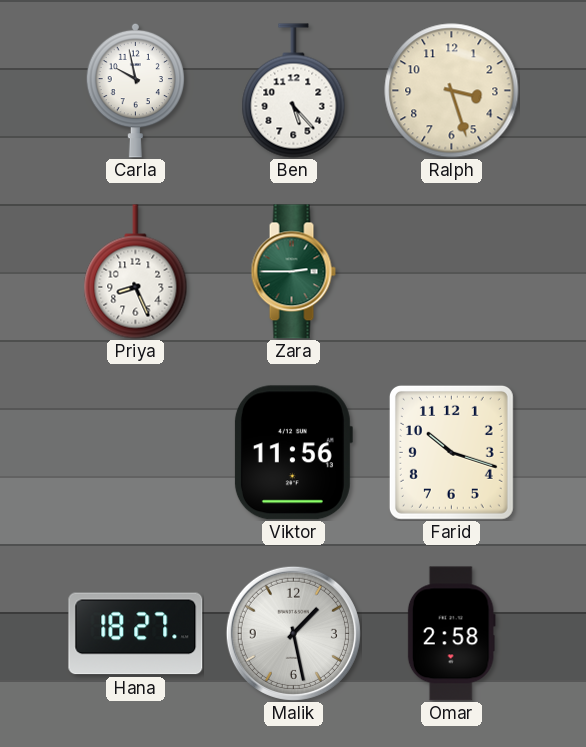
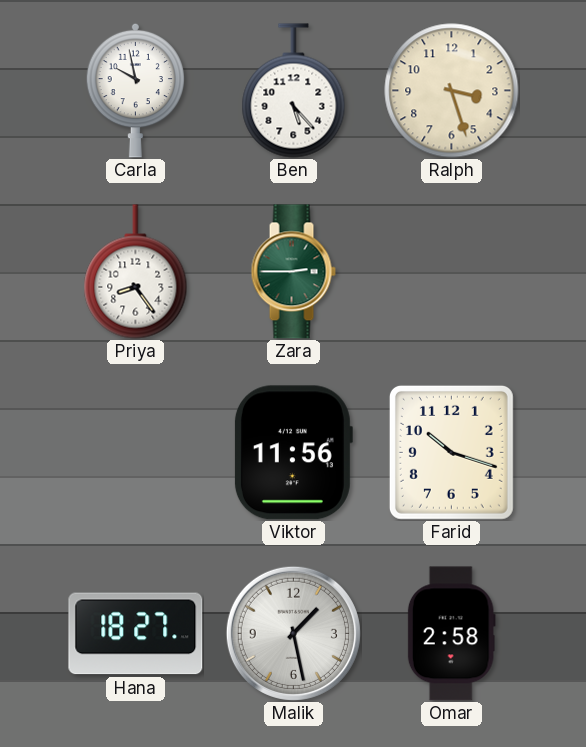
Priya: 8:26 -> 8:24
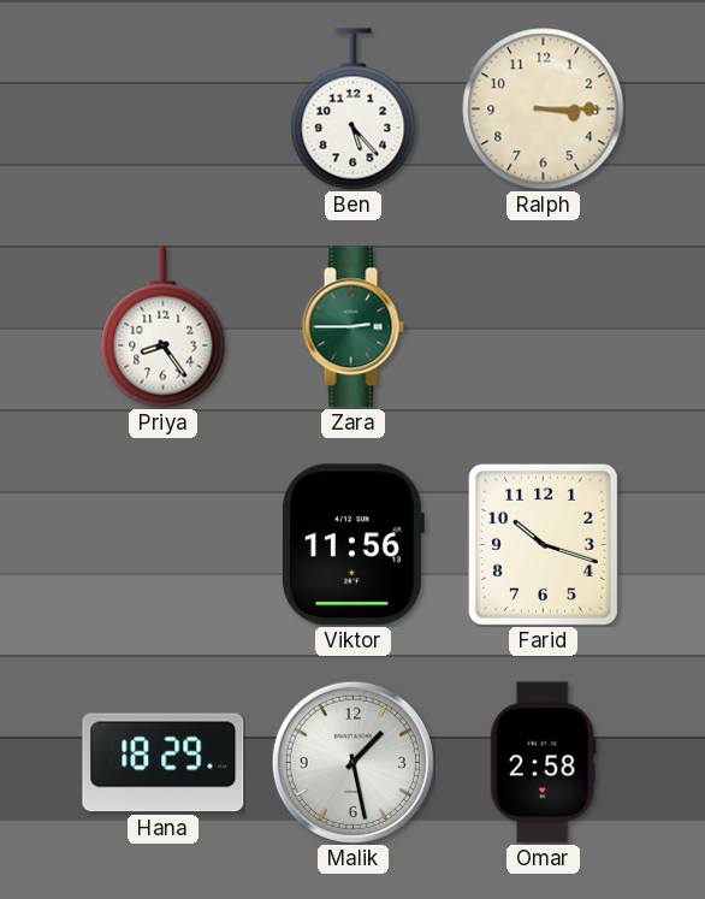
Carla: 9:58 -> none
Ralph: 3:27 -> 3:15
Hana: 18:27 -> 18:29
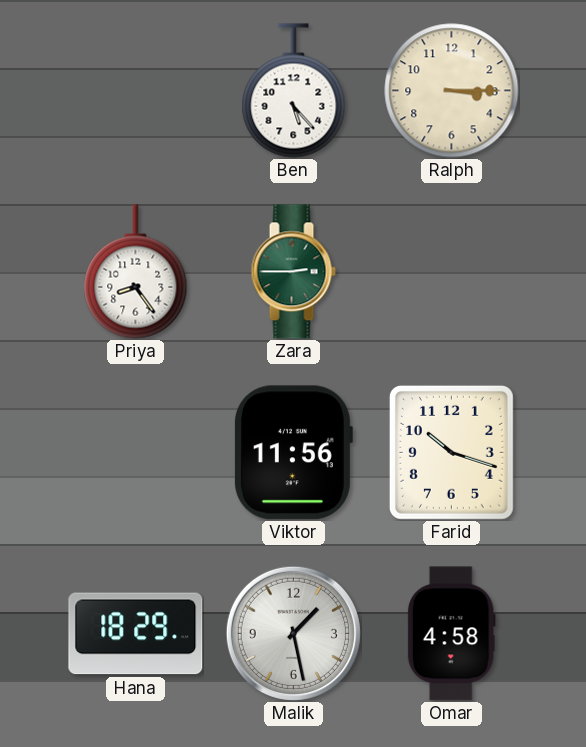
Omar: 2:58 -> 4:58
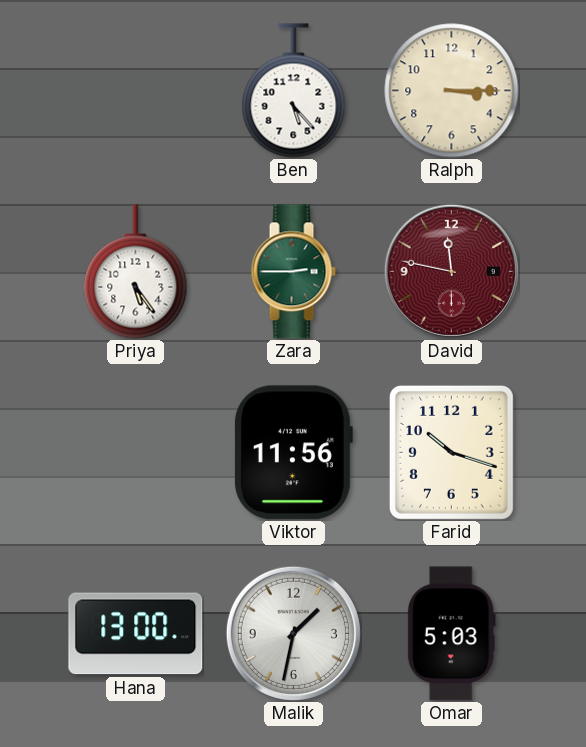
Priya: 8:24 -> 5:24
David: none -> 11:47
Hana: 18:29 -> 13:00
Malik: 1:28 -> 1:32
Omar: 4:58 -> 5:03
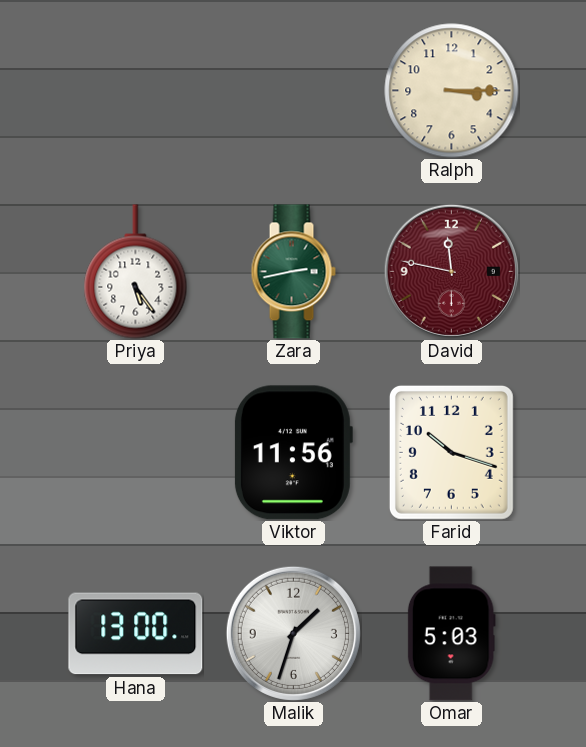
Ben: 5:23 -> none
Zara: 2:45 -> 2:43
Malik: 1:32 -> 1:33
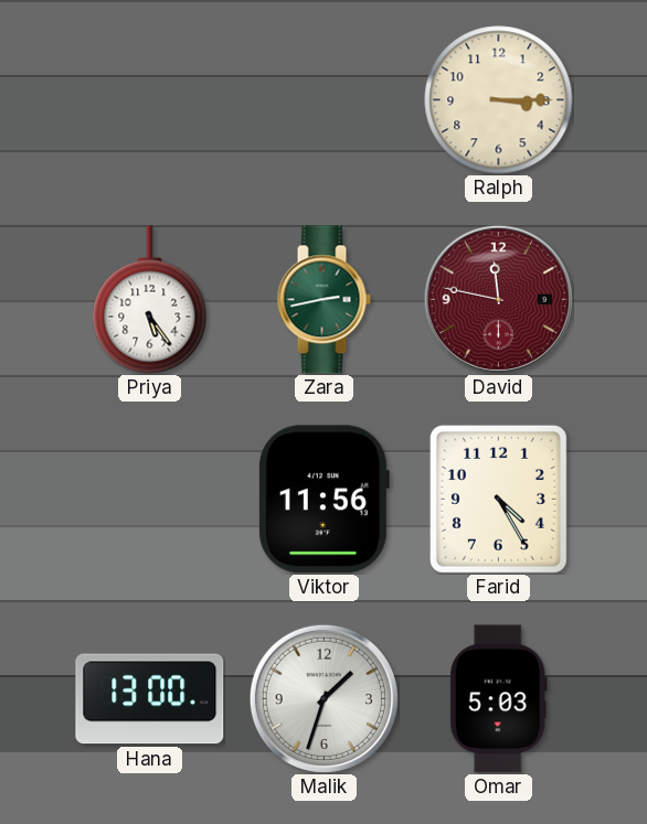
Farid: 10:18 -> 4:25
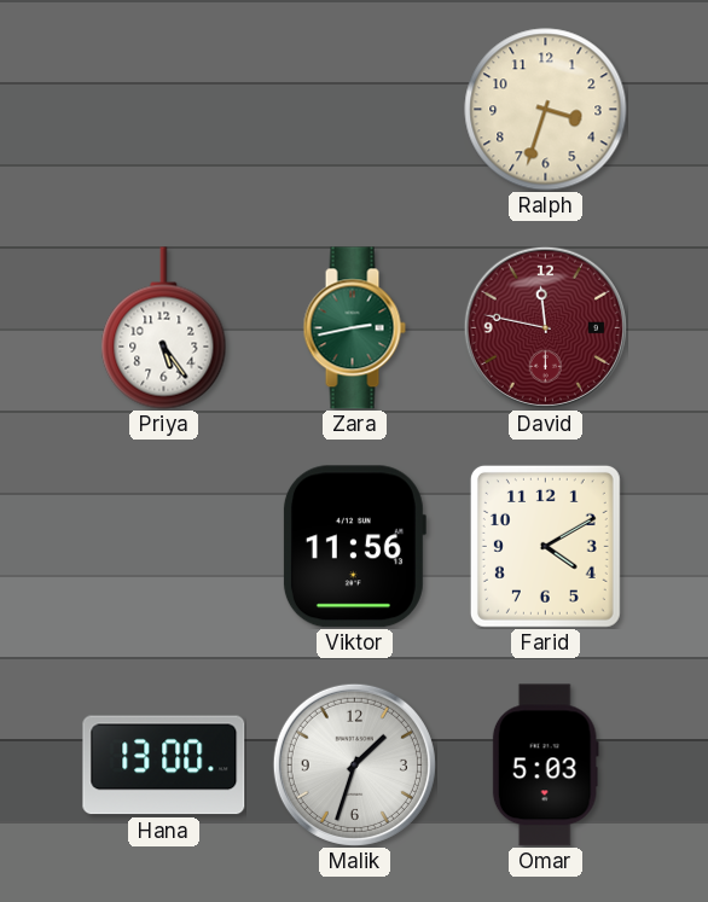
Ralph: 3:15 -> 3:33
Farid: 4:25 -> 4:10
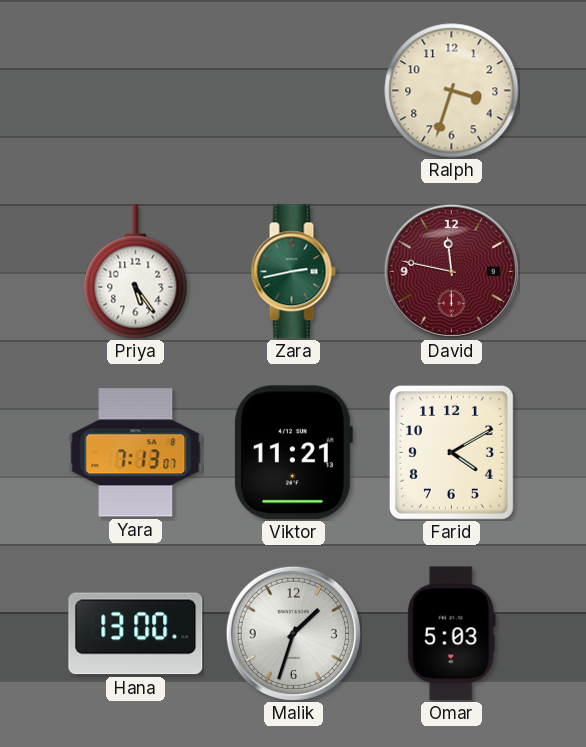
Yara: none -> 7:13
Viktor: 11:56 -> 11:21
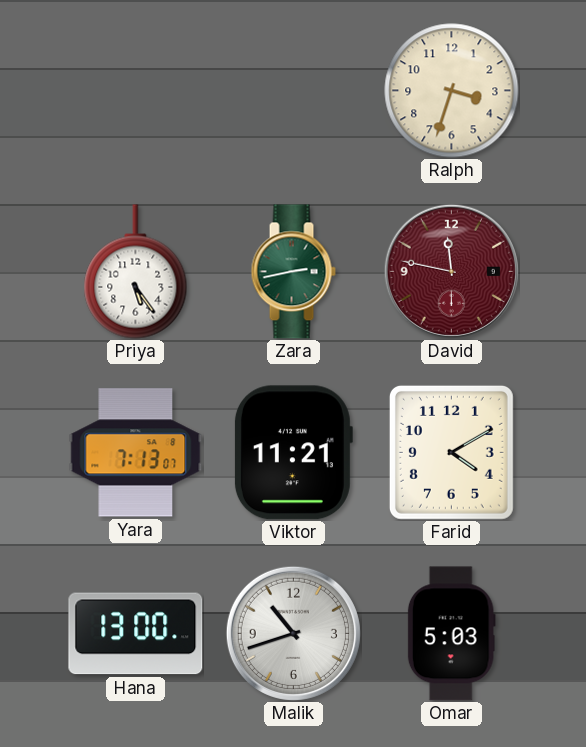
Malik: 1:33 -> 10:42
